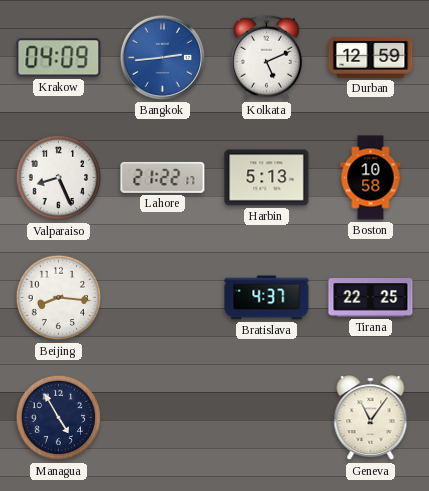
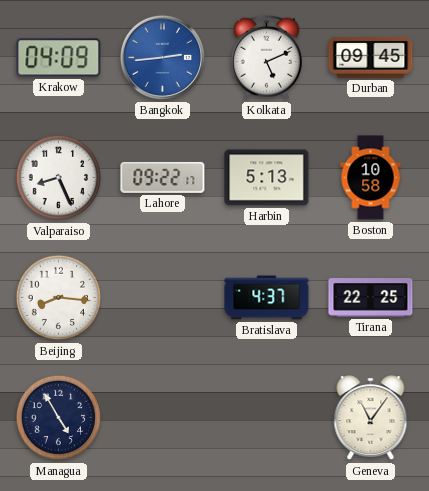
Durban: 12:59 -> 09:45
Lahore: 21:22 -> 09:22
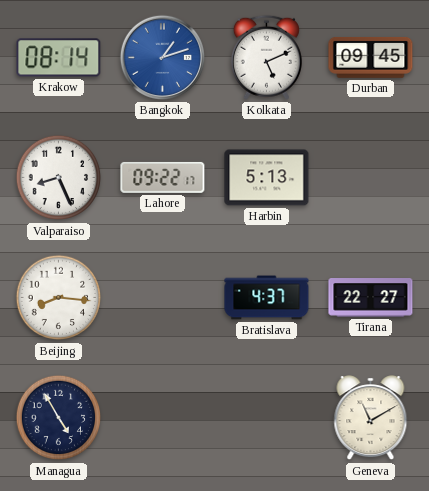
Krakow: 04:09 -> 08:14
Bangkok: 2:44 -> 1:12
Boston: 10:58 -> none
Tirana: 22:25 -> 22:27
Geneva: 11:06 -> 11:10
